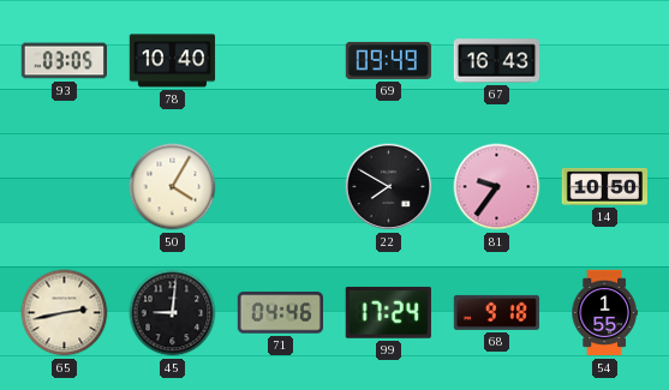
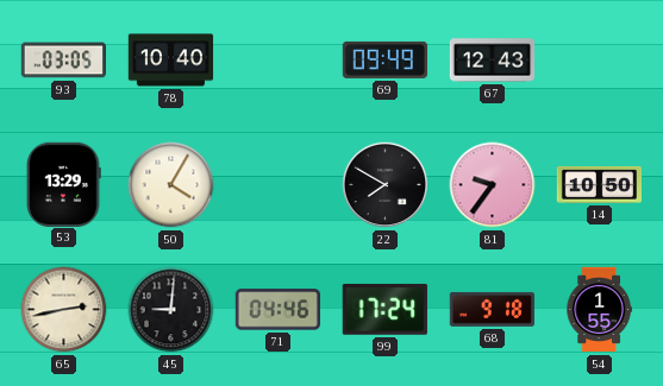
67: 16:43 -> 12:43
53: none -> 13:29
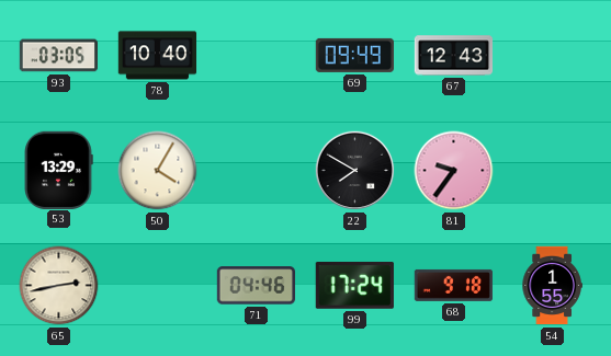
14: 10:50 -> none
45: 9:01 -> none
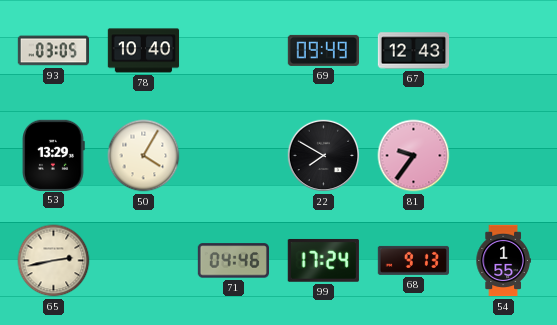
68: 9:18 -> 9:13
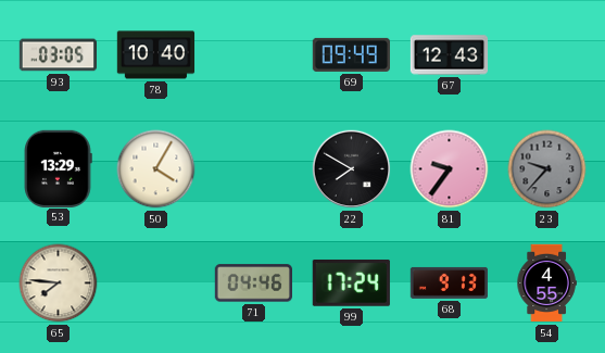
23: none -> 9:37
65: 2:43 -> 7:46
54: 1:55 -> 4:55
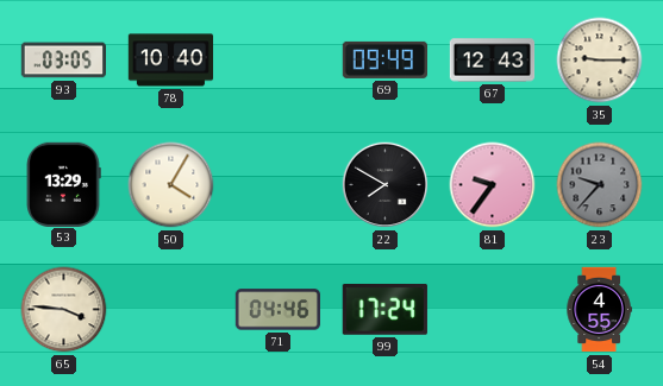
35: none -> 9:15
65: 7:46 -> 3:46
68: 9:13 -> none
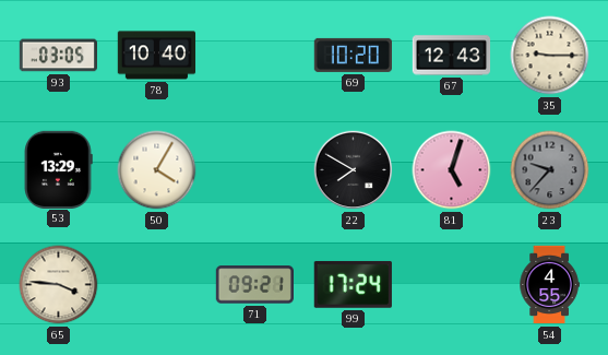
69: 09:49 -> 10:20
81: 9:36 -> 5:03
71: 04:46 -> 09:21
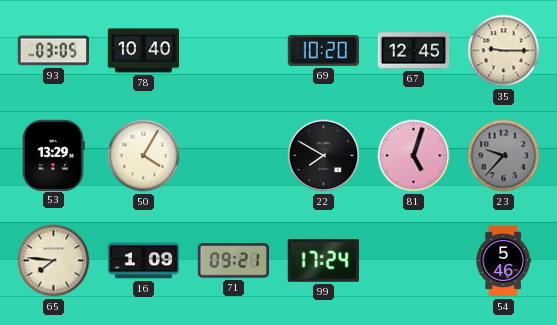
67: 12:43 -> 12:45
65: 3:46 -> 7:46
16: none -> 1:09
54: 4:55 -> 5:46
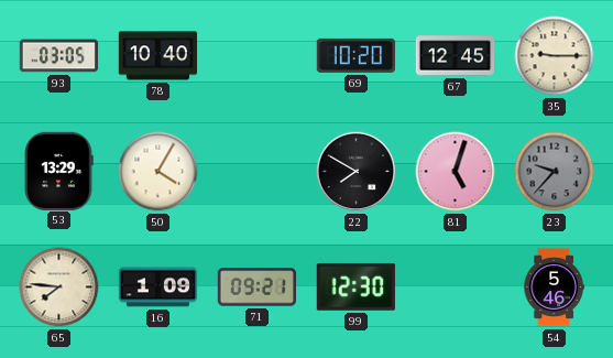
99: 17:24 -> 12:30
